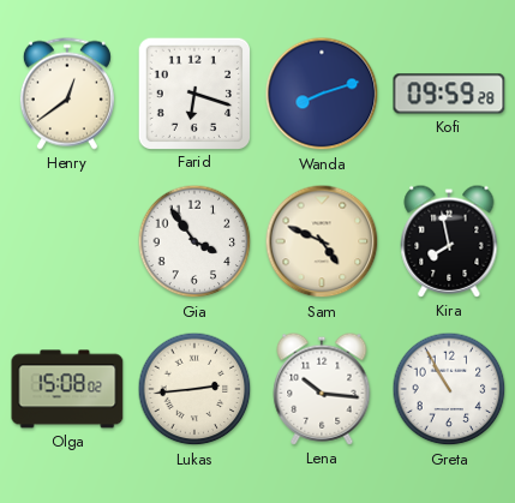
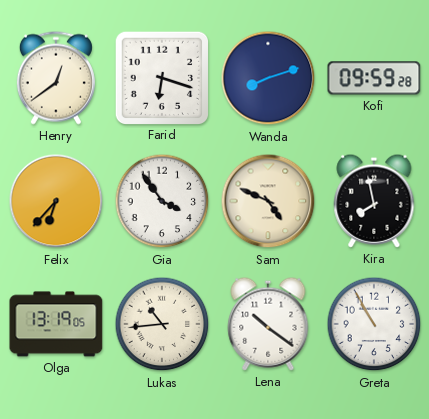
Felix: none -> 6:37
Olga: 15:08 -> 13:19
Lukas: 2:44 -> 10:44
Lena: 10:16 -> 10:21
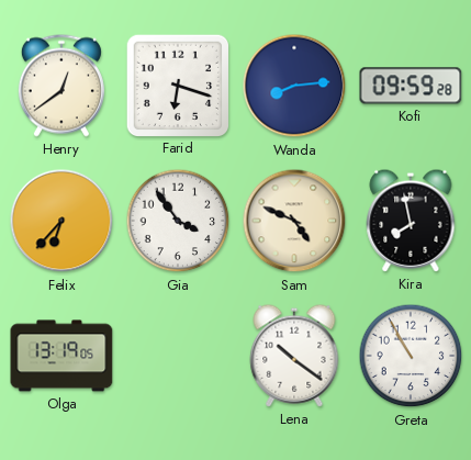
Wanda: 8:12 -> 8:14
Lukas: 10:44 -> none
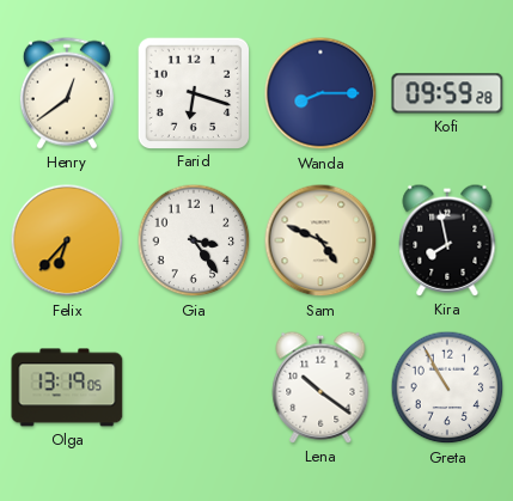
Wanda: 8:14 -> 8:15
Gia: 3:54 -> 3:24
